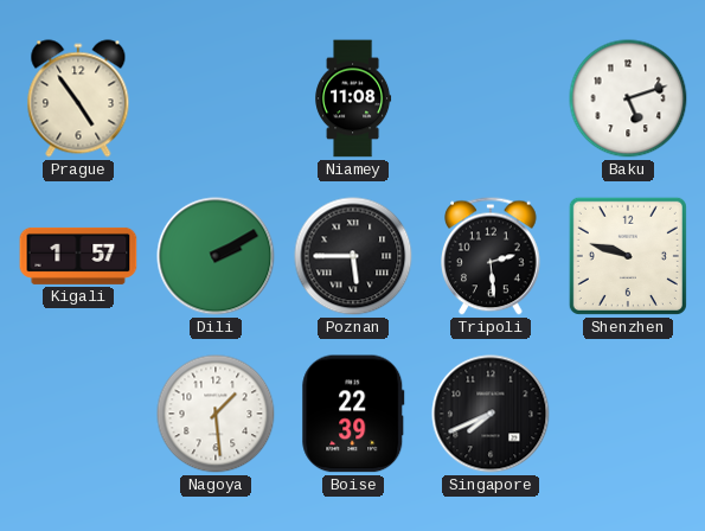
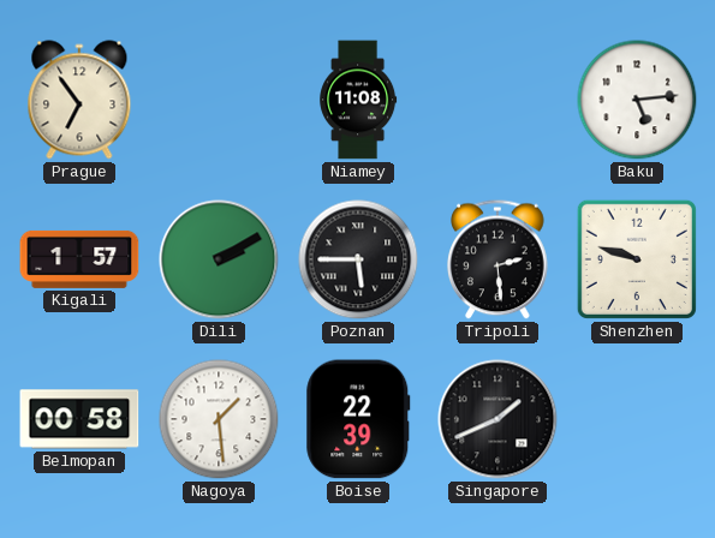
Prague: 4:54 -> 6:54
Baku: 5:12 -> 5:14
Belmopan: none -> 00:58
Singapore: 7:41 -> 1:41
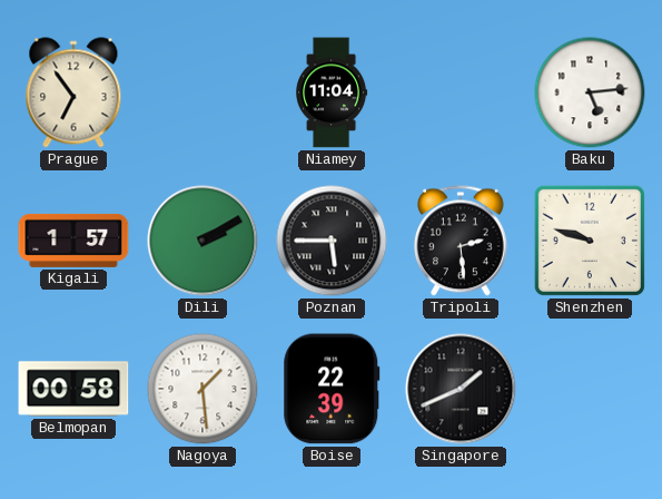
Niamey: 11:08 -> 11:04
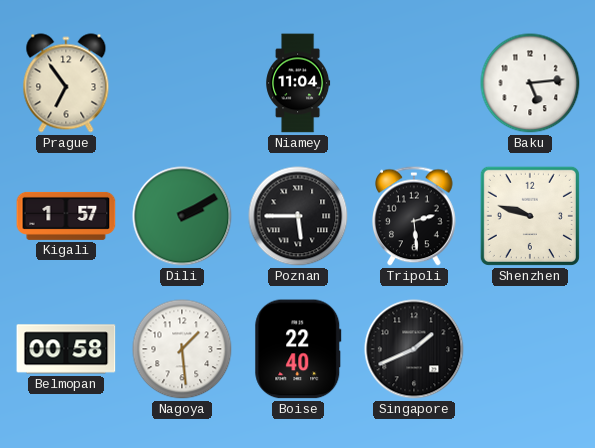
Boise: 22:39 -> 22:40
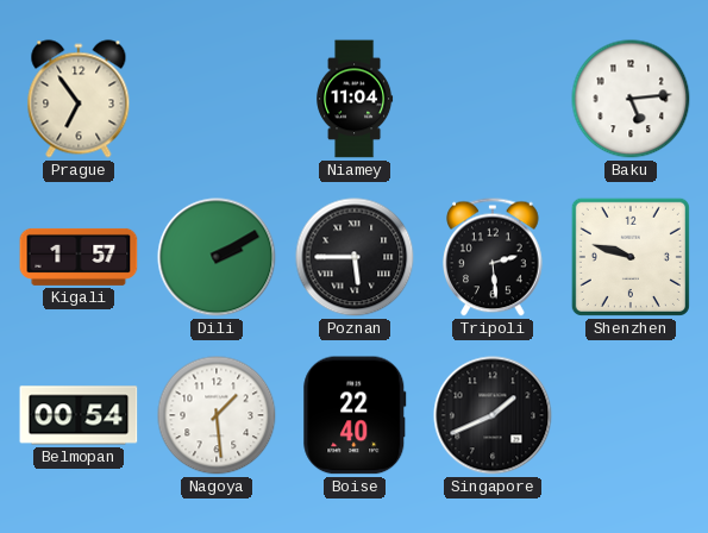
Belmopan: 00:58 -> 00:54
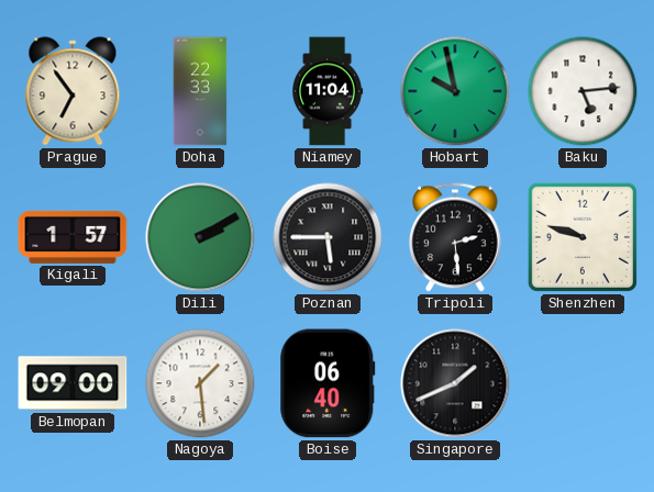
Doha: none -> 22:33
Hobart: none -> 9:58
Belmopan: 00:54 -> 09:00
Boise: 22:40 -> 06:40
